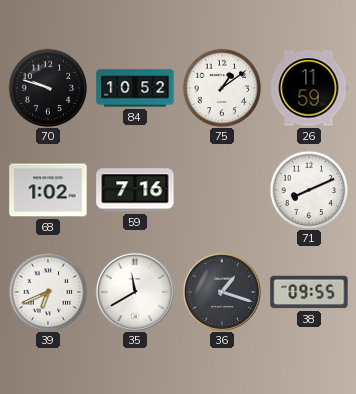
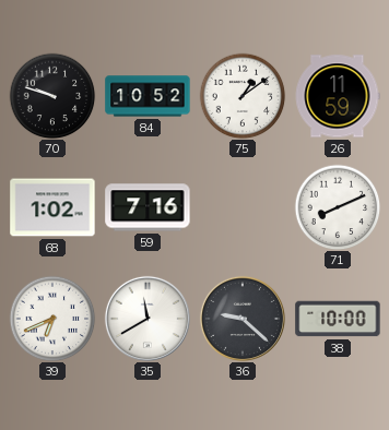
36: 1:18 -> 9:22
38: 09:55 -> 10:00
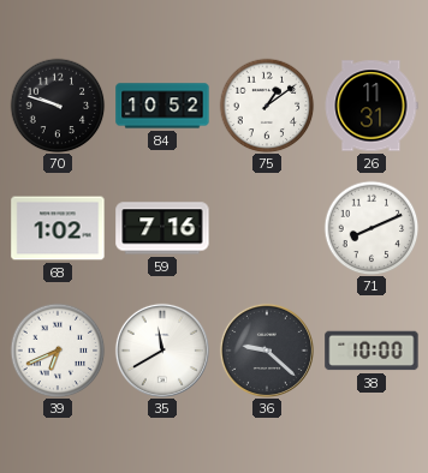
26: 11:59 -> 11:31
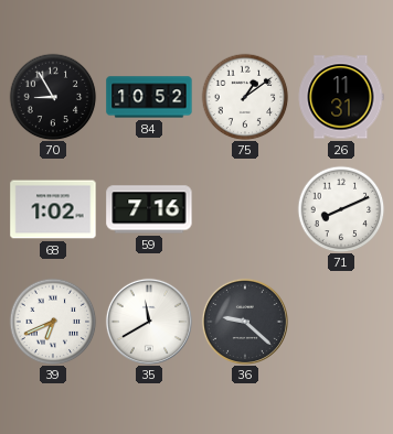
70: 9:48 -> 8:55
38: 10:00 -> none
